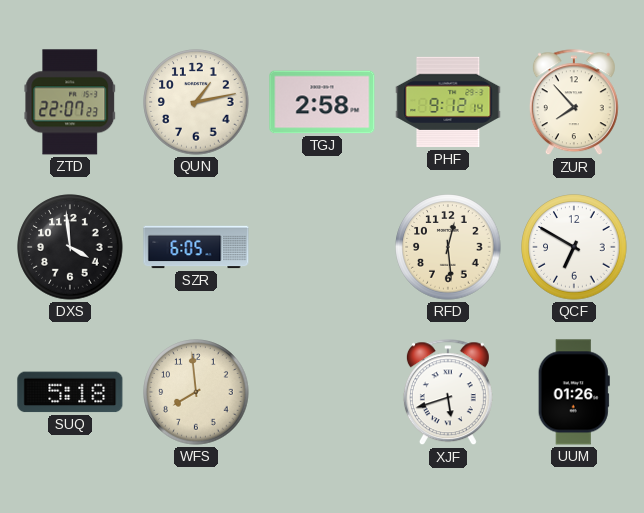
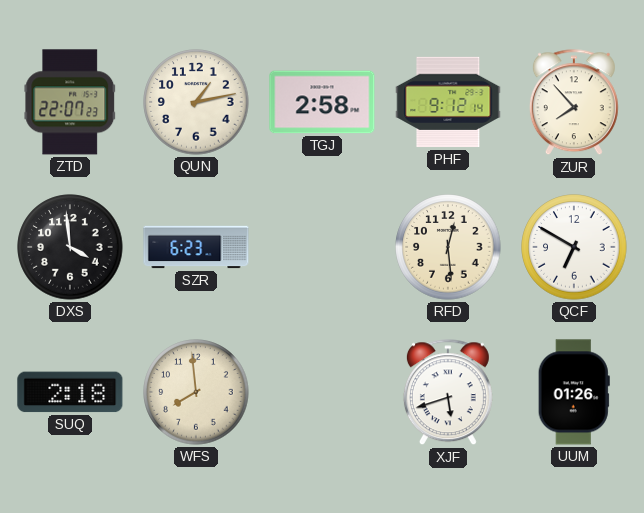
SZR: 6:05 -> 6:23
SUQ: 5:18 -> 2:18
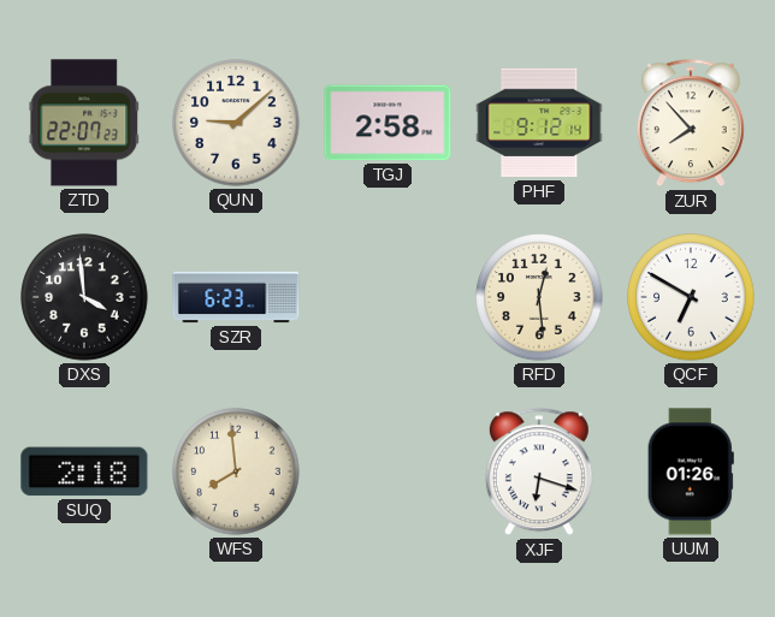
QUN: 1:13 -> 9:08
XJF: 5:42 -> 6:18
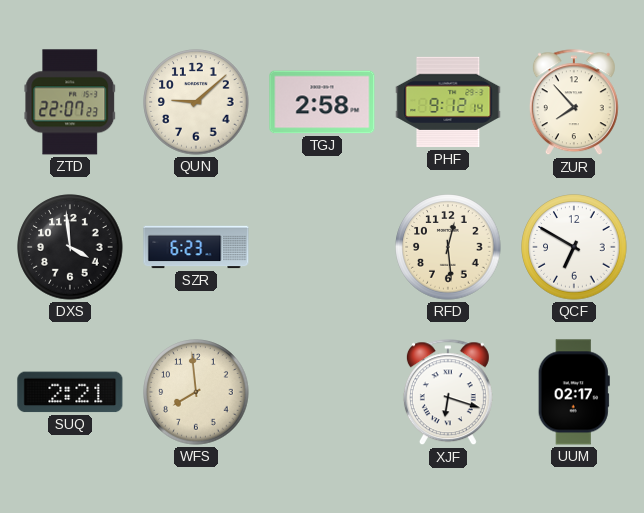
SUQ: 2:18 -> 2:21
UUM: 01:26 -> 02:17
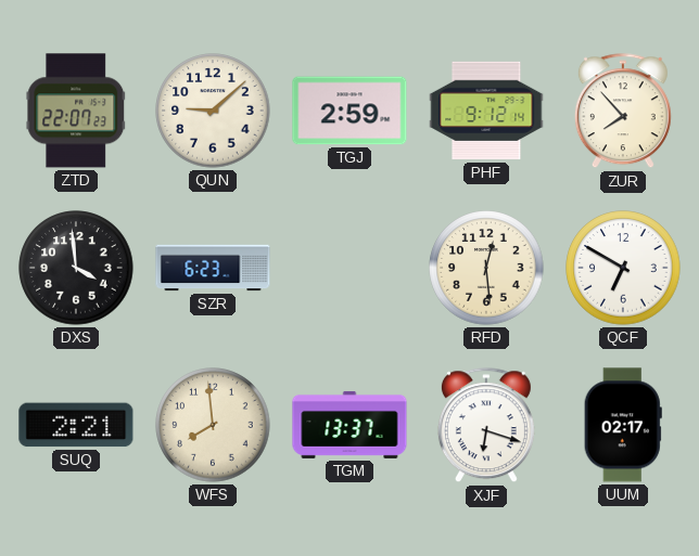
TGJ: 2:58 -> 2:59
TGM: none -> 13:37
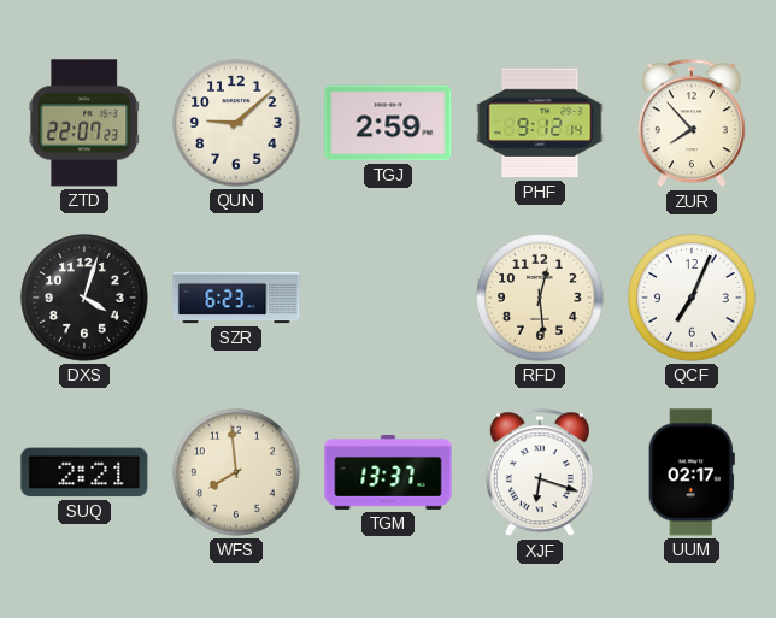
DXS: 3:59 -> 4:03
QCF: 6:50 -> 7:04
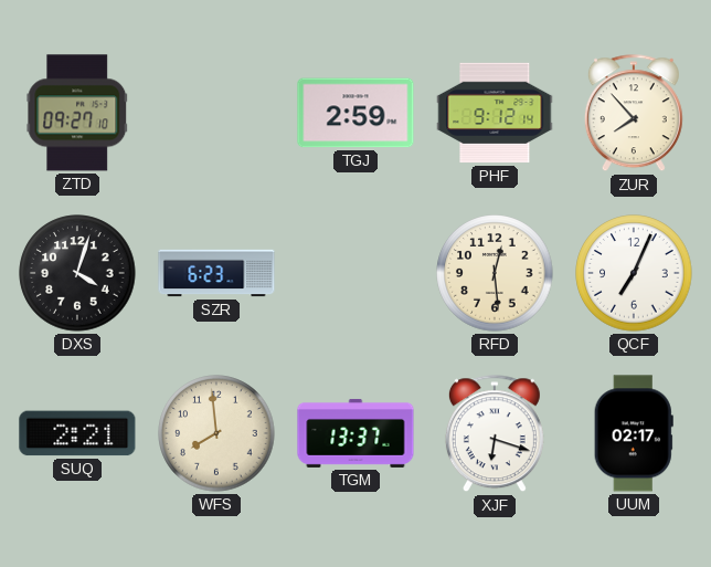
ZTD: 22:07 -> 09:27
QUN: 9:08 -> none
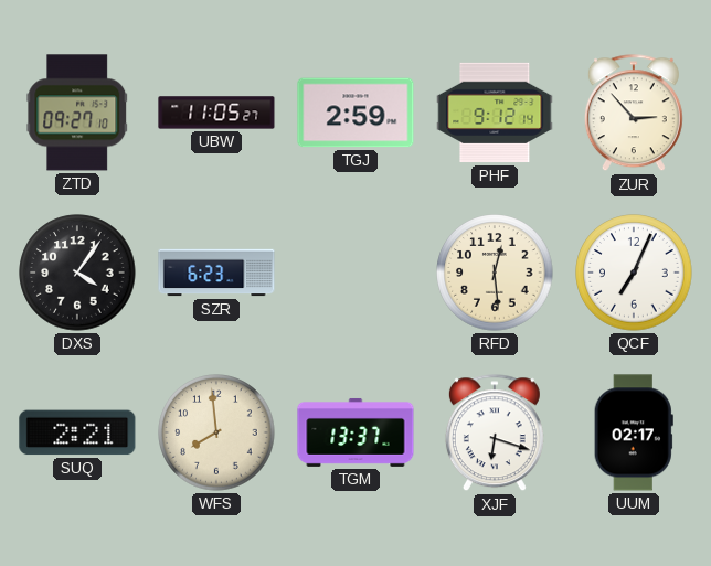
UBW: none -> 11:05
ZUR: 7:53 -> 2:53
DXS: 4:03 -> 4:06
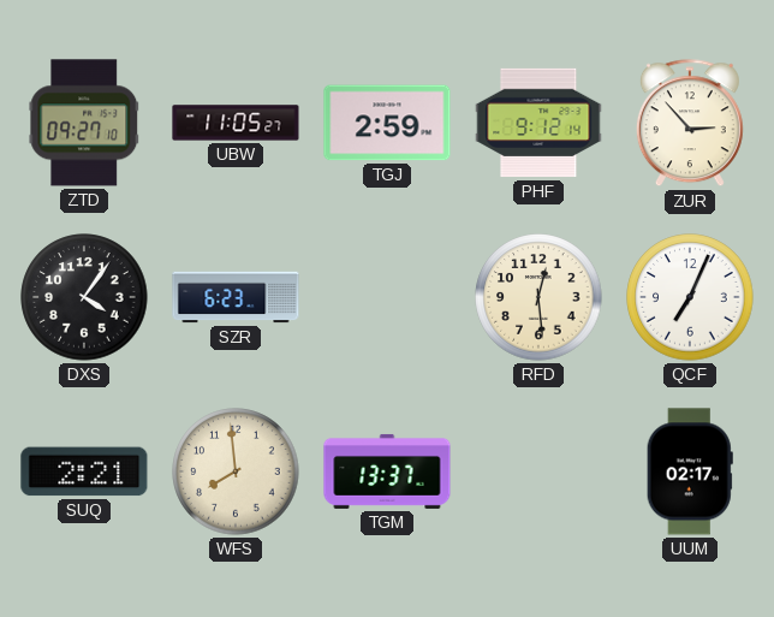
XJF: 6:18 -> none
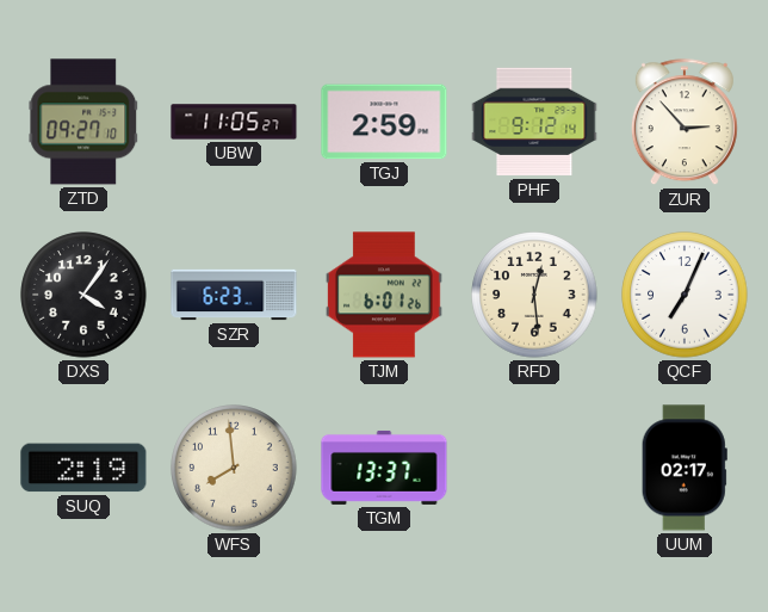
TJM: none -> 6:01
SUQ: 2:21 -> 2:19
